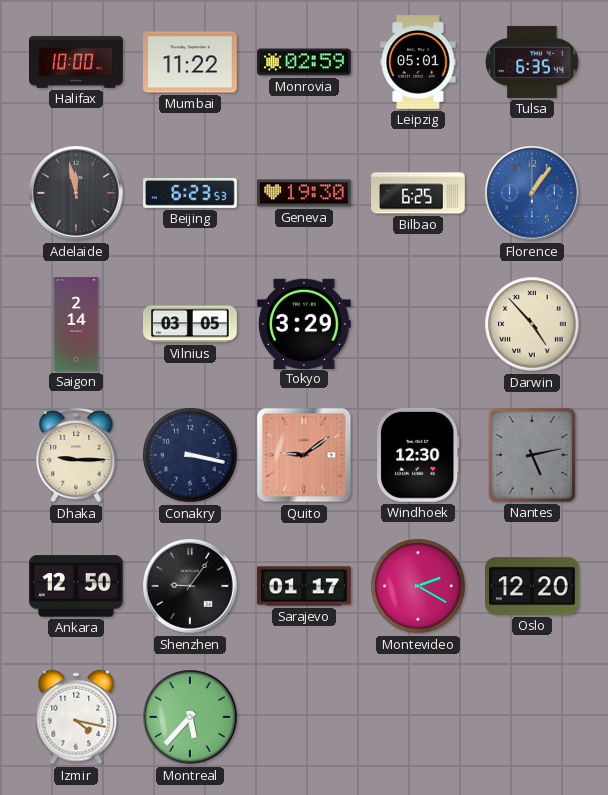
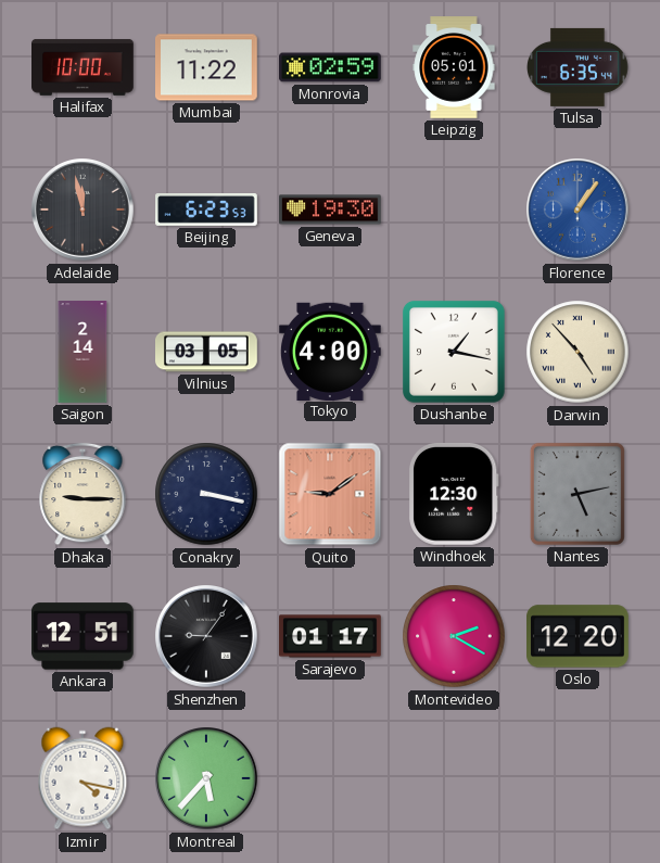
Bilbao: 6:25 -> none
Tokyo: 3:29 -> 4:00
Dushanbe: none -> 1:17
Ankara: 12:50 -> 12:51
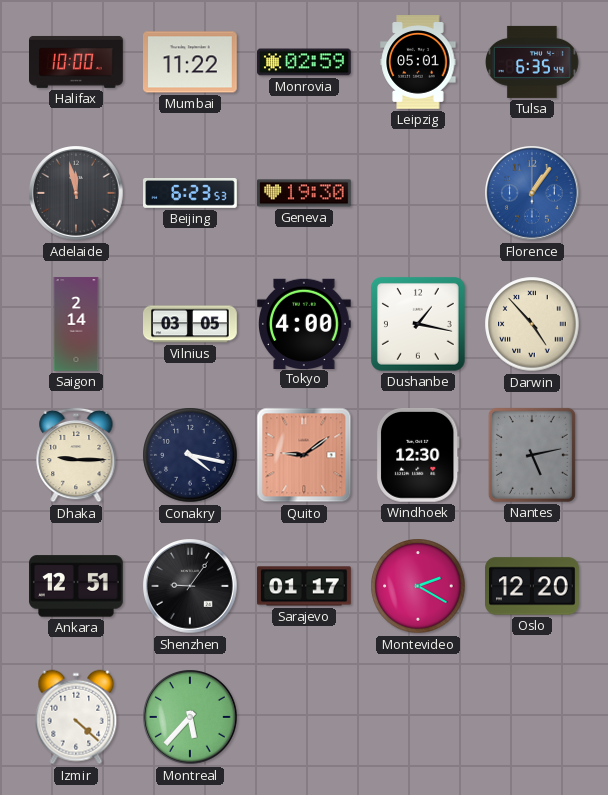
Conakry: 3:17 -> 4:17
Izmir: 4:17 -> 4:22
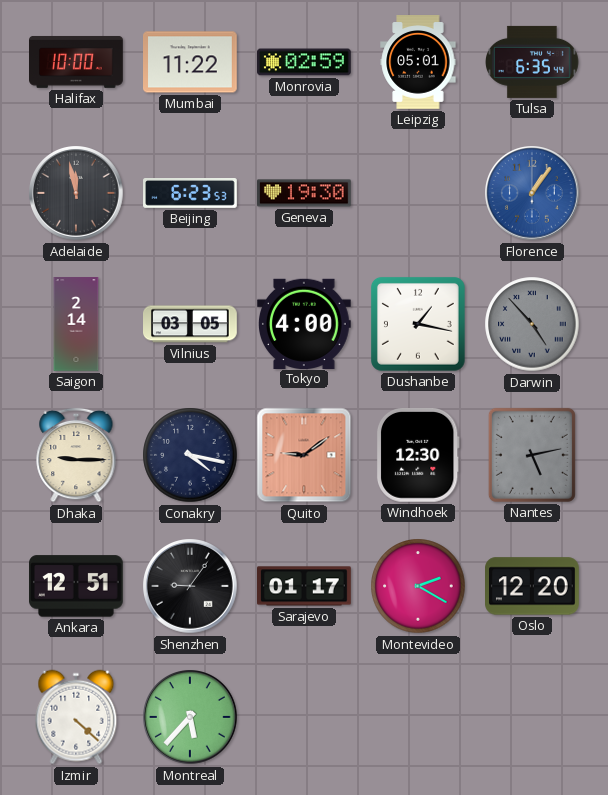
Darwin dial: cream -> grey
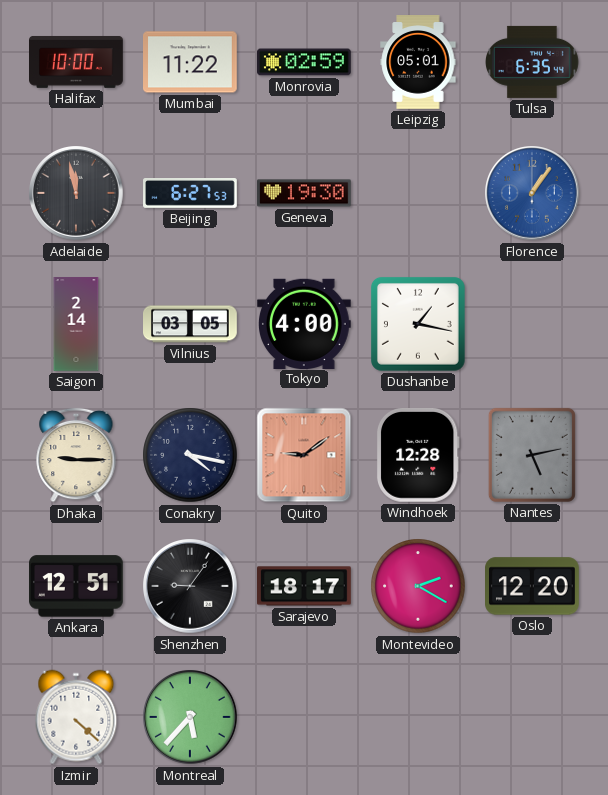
Beijing: 6:23 -> 6:27
Darwin: 4:53 -> none
Windhoek: 12:30 -> 12:28
Sarajevo: 01:17 -> 18:17
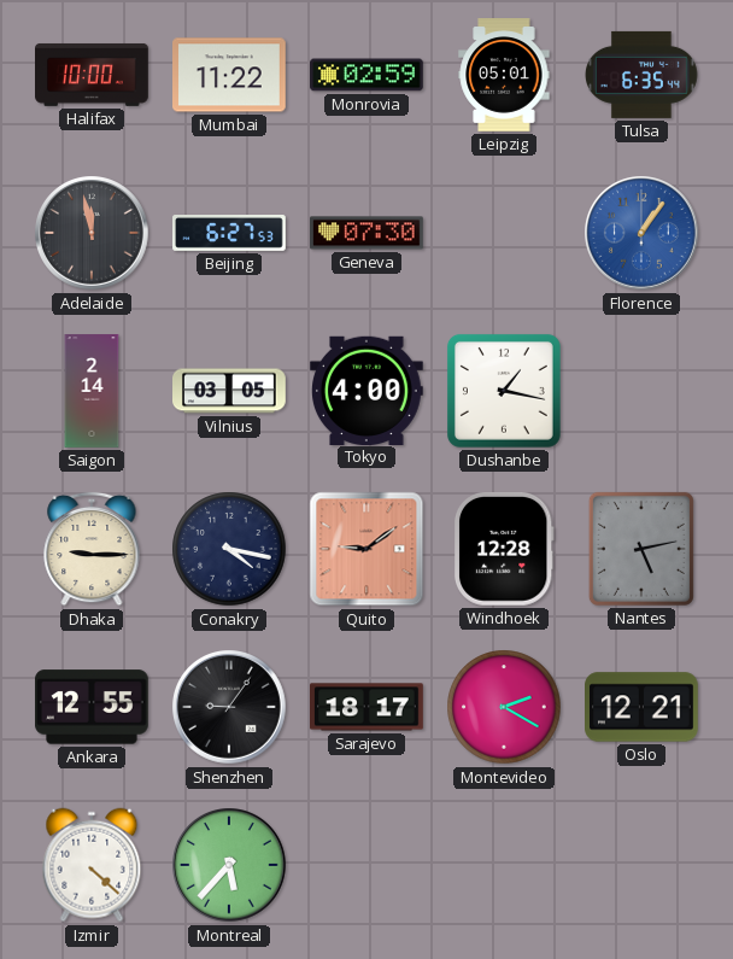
Geneva: 19:30 -> 07:30
Ankara: 12:51 -> 12:55
Oslo: 12:20 -> 12:21
